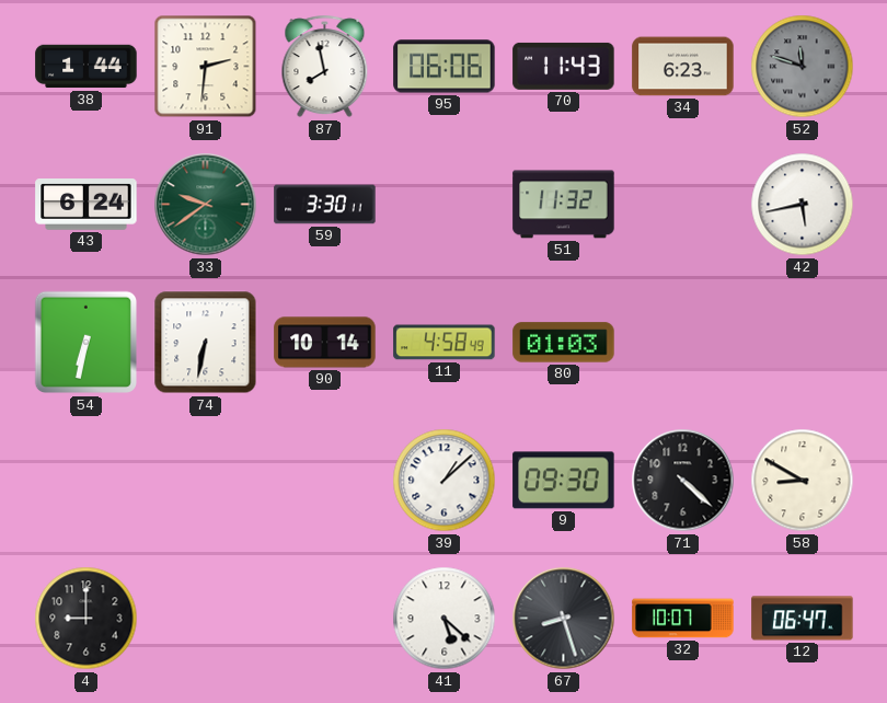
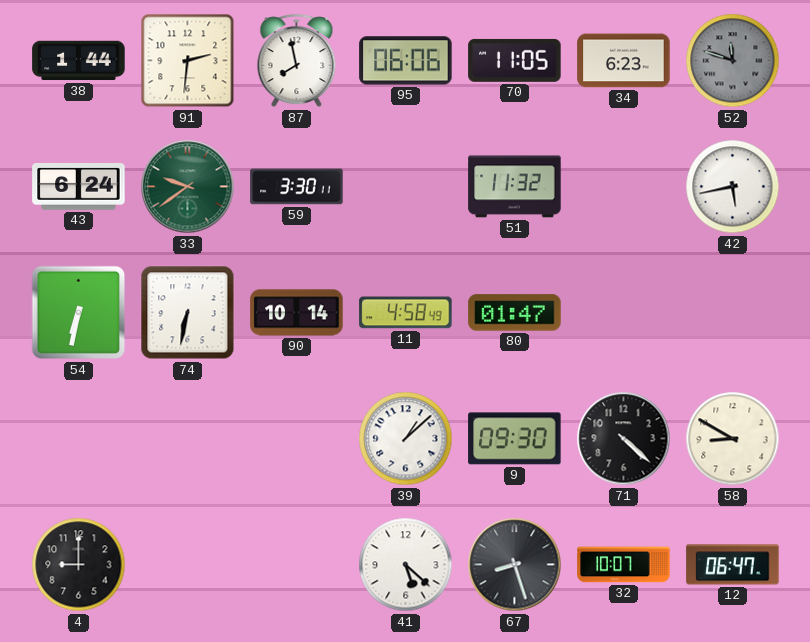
70: 11:43 -> 11:05
80: 01:03 -> 01:47
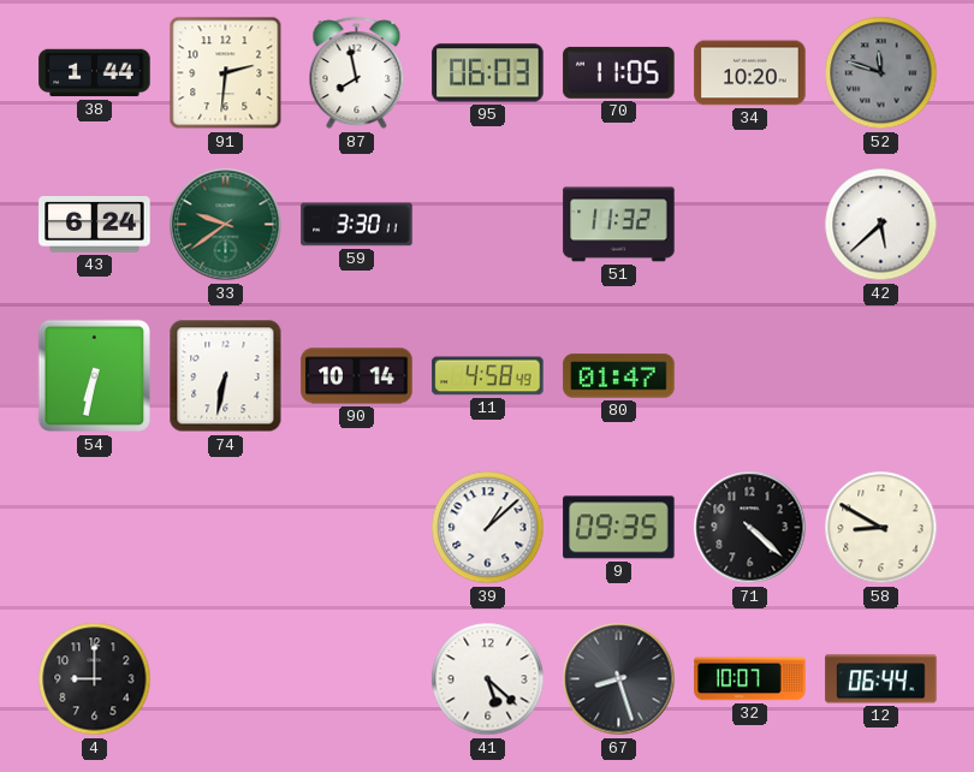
95: 06:06 -> 06:03
34: 6:23 -> 10:20
42: 5:43 -> 5:38
9: 09:30 -> 09:35
12: 06:47 -> 06:44
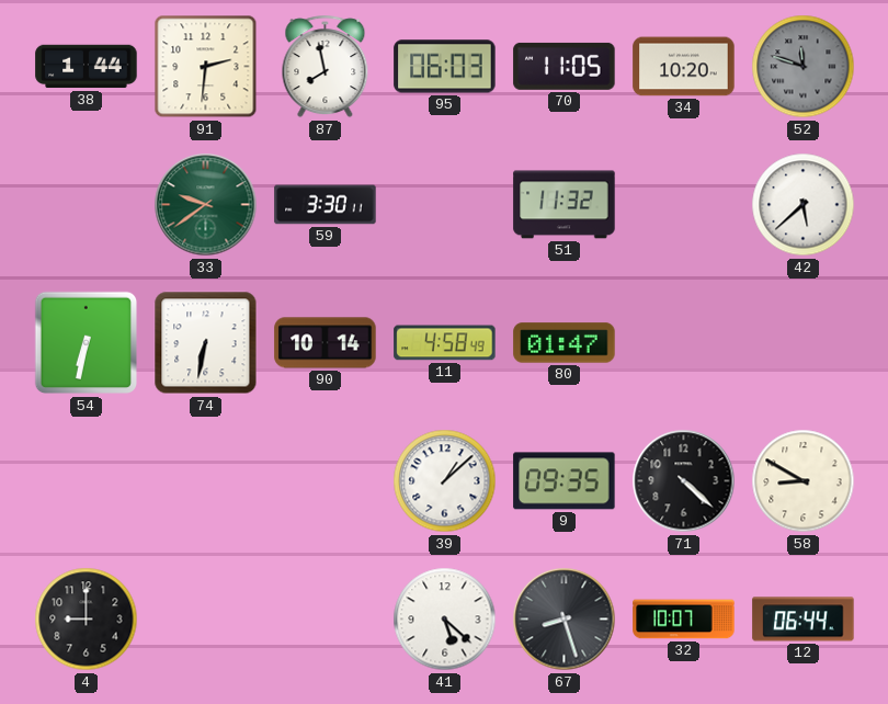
43: 6:24 -> none
